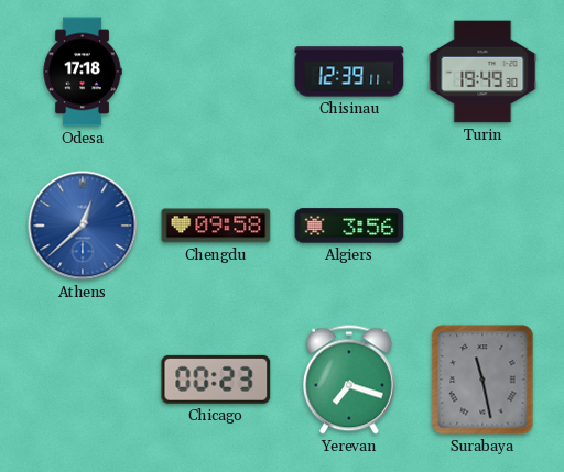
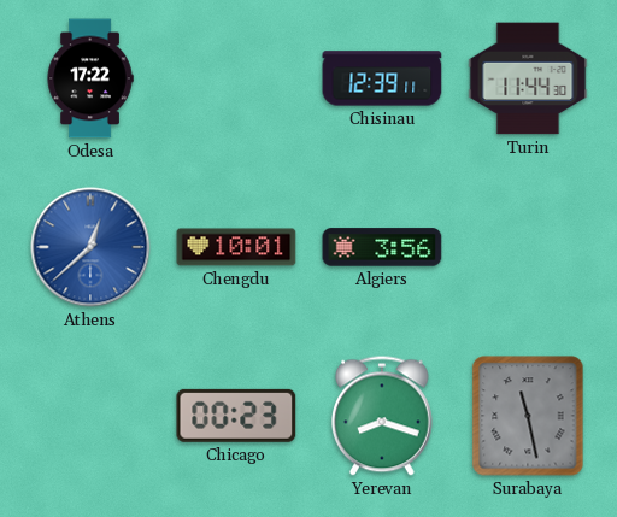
Odesa: 17:18 -> 17:22
Turin: 19:49 -> 11:44
Chengdu: 09:58 -> 10:01
Yerevan: 7:18 -> 8:18
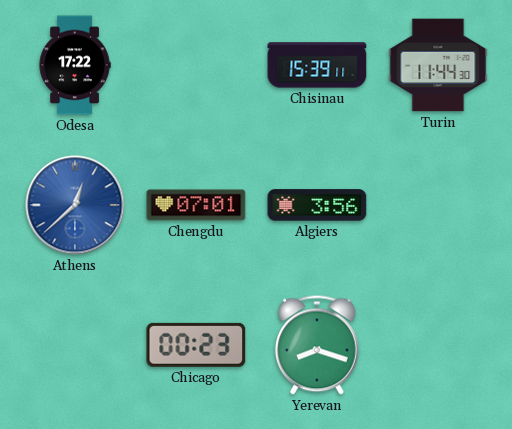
Chisinau: 12:39 -> 15:39
Chengdu: 10:01 -> 07:01
Surabaya: 11:28 -> none
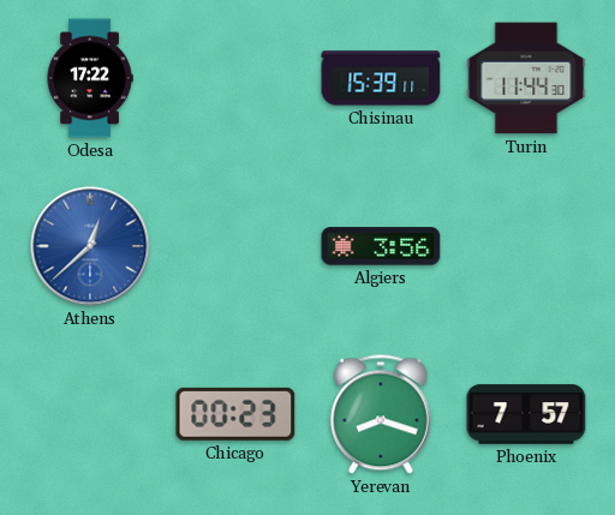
Chengdu: 07:01 -> none
Phoenix: none -> 7:57
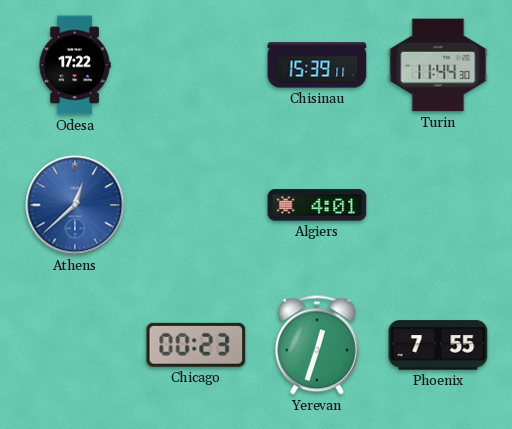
Algiers: 3:56 -> 4:01
Yerevan: 8:18 -> 12:33
Phoenix: 7:57 -> 7:55
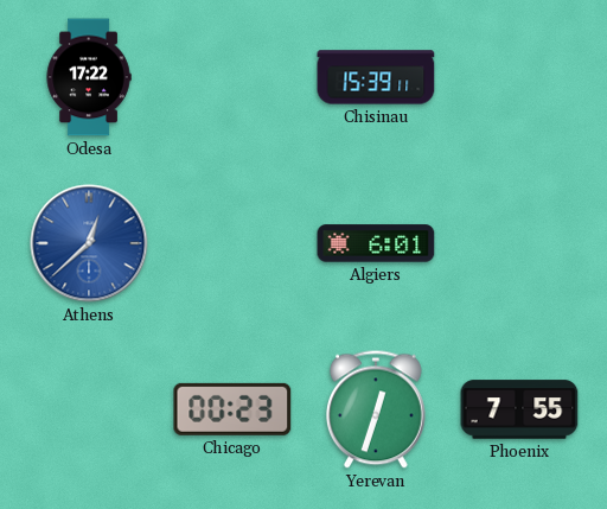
Turin: 11:44 -> none
Algiers: 4:01 -> 6:01
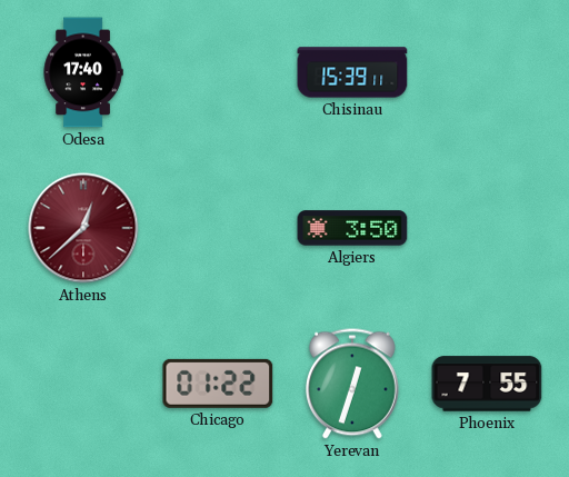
Odesa: 17:22 -> 17:40
Athens dial: blue -> burgundy
Algiers: 6:01 -> 3:50
Chicago: 00:23 -> 01:22
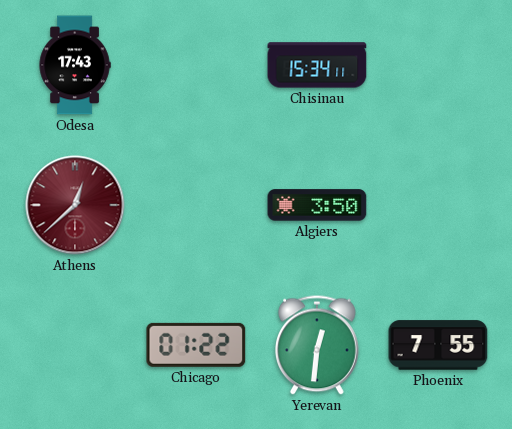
Odesa: 17:40 -> 17:43
Chisinau: 15:39 -> 15:34
Yerevan: 12:33 -> 12:31
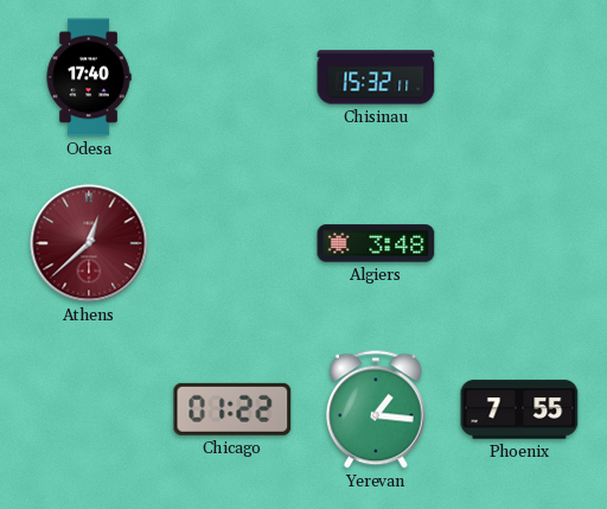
Odesa: 17:43 -> 17:40
Chisinau: 15:34 -> 15:32
Algiers: 3:50 -> 3:48
Yerevan: 12:31 -> 1:16
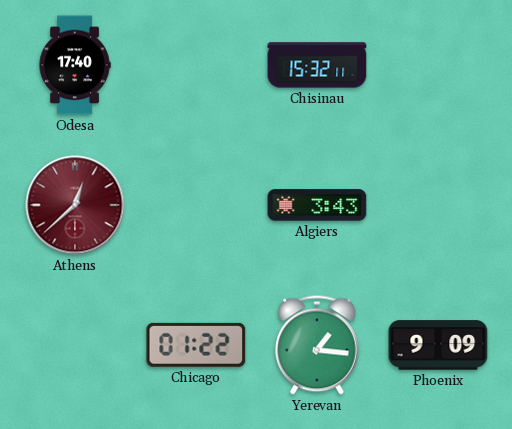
Algiers: 3:48 -> 3:43
Phoenix: 7:55 -> 9:09
